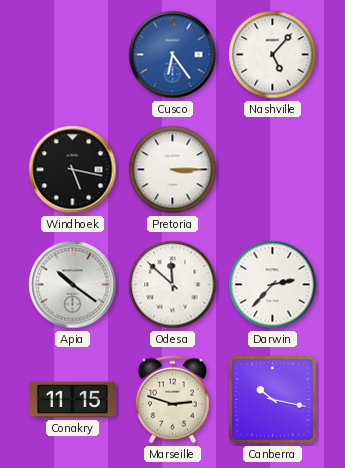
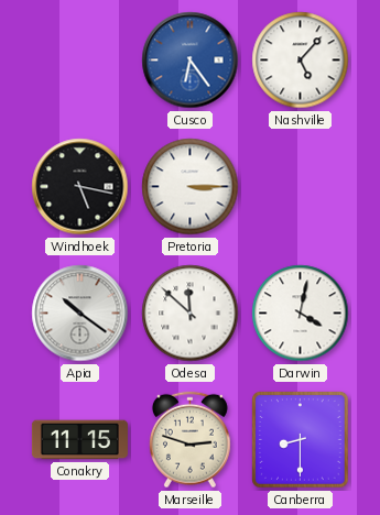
Darwin: 2:37 -> 4:02
Canberra: 10:17 -> 8:30
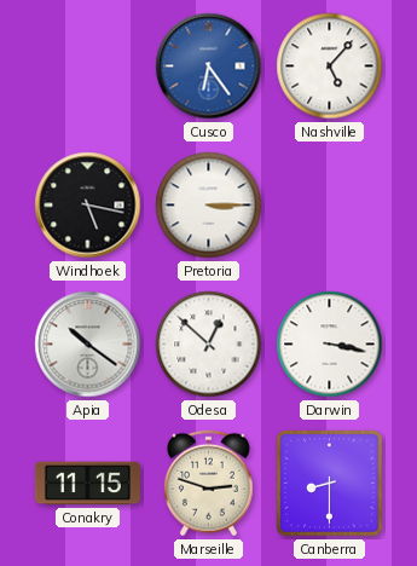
Odesa: 11:52 -> 12:52
Darwin: 4:02 -> 3:17
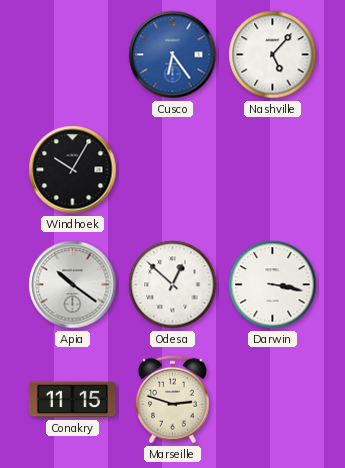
Windhoek: 5:17 -> 10:05
Pretoria: 3:15 -> none
Canberra: 8:30 -> none
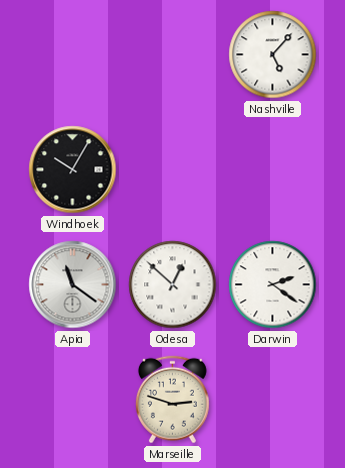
Cusco: 6:24 -> none
Apia: 10:21 -> 11:21
Darwin: 3:17 -> 2:21
Conakry: 11:15 -> none
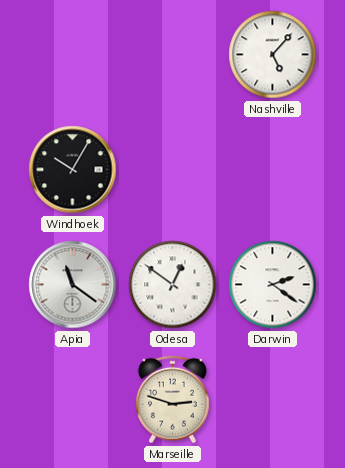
Odesa: 12:52 -> 12:51
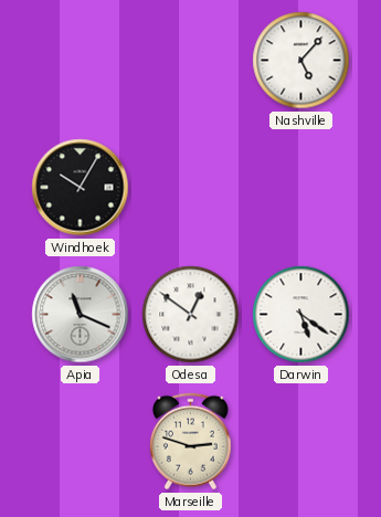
Apia: 11:21 -> 11:19
Darwin: 2:21 -> 5:21
